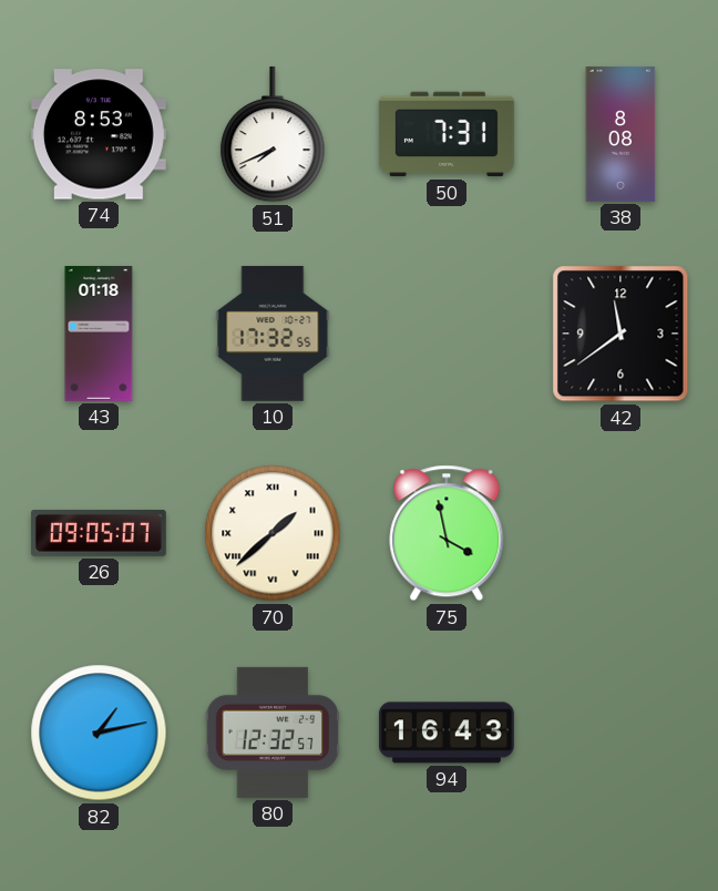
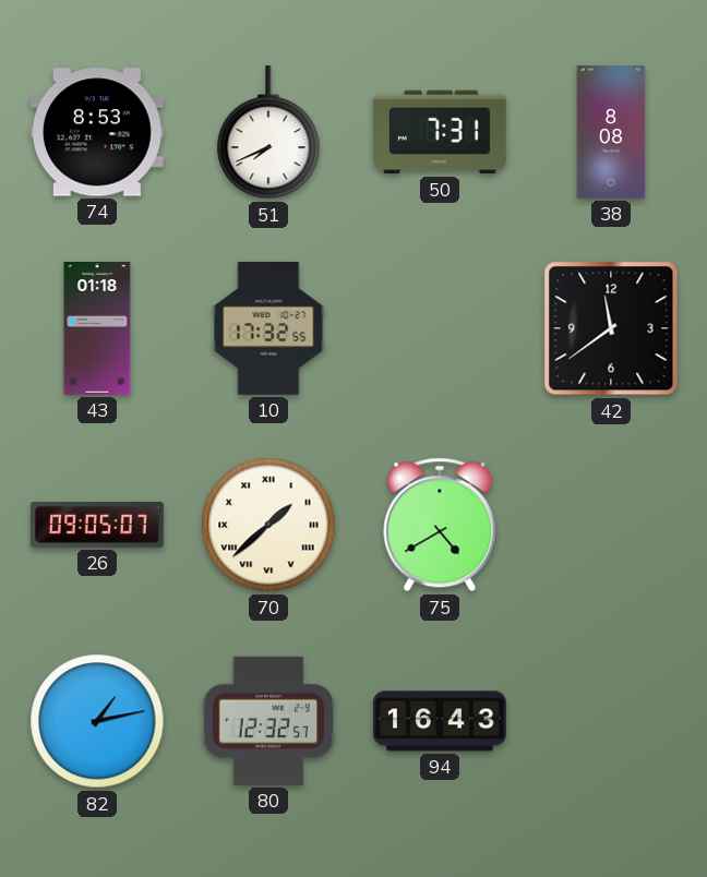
75: 3:58 -> 4:40
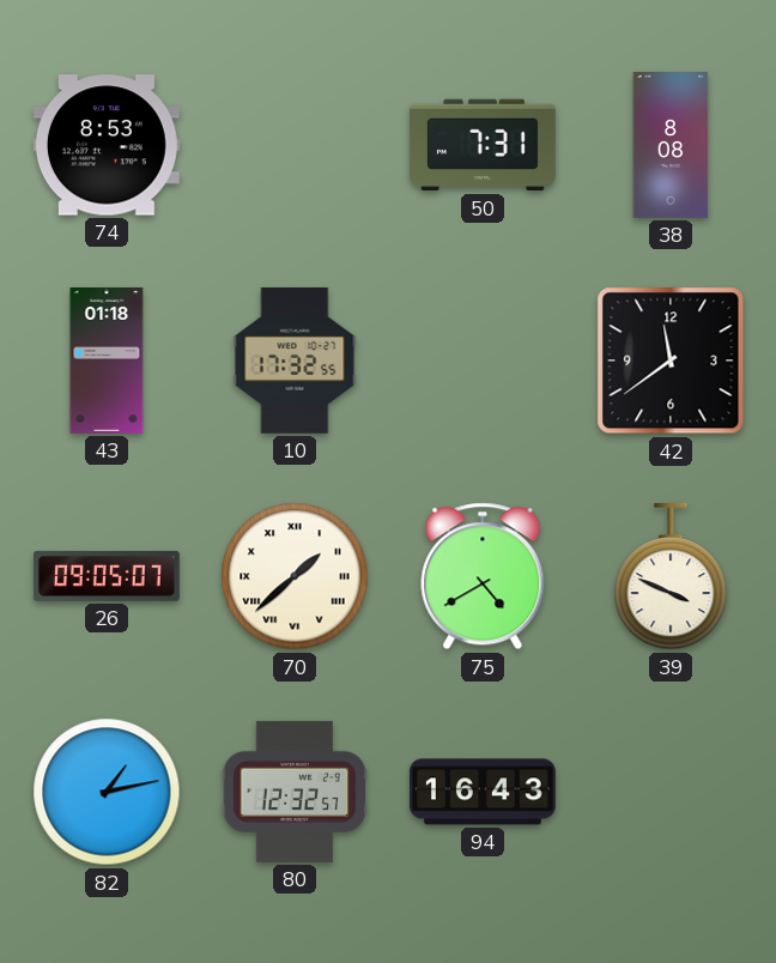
51: 7:41 -> none
39: none -> 3:49
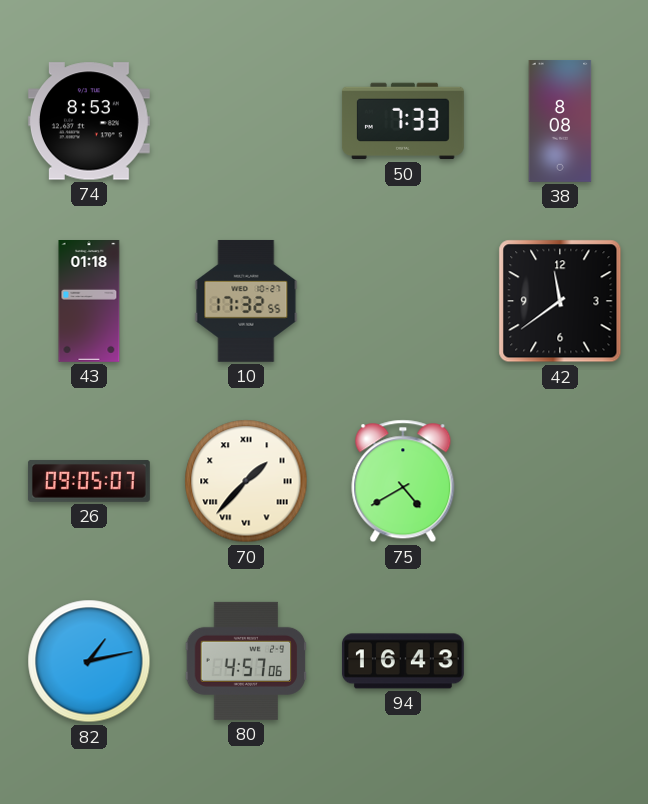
50: 7:31 -> 7:33
70: 1:38 -> 1:37
39: 3:49 -> none
80: 12:32 -> 4:57
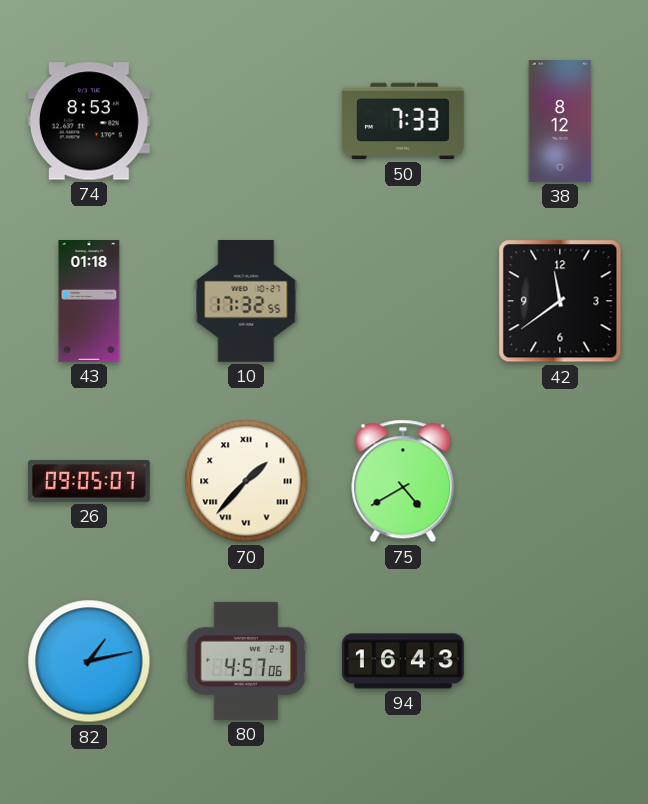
38: 8:08 -> 8:12
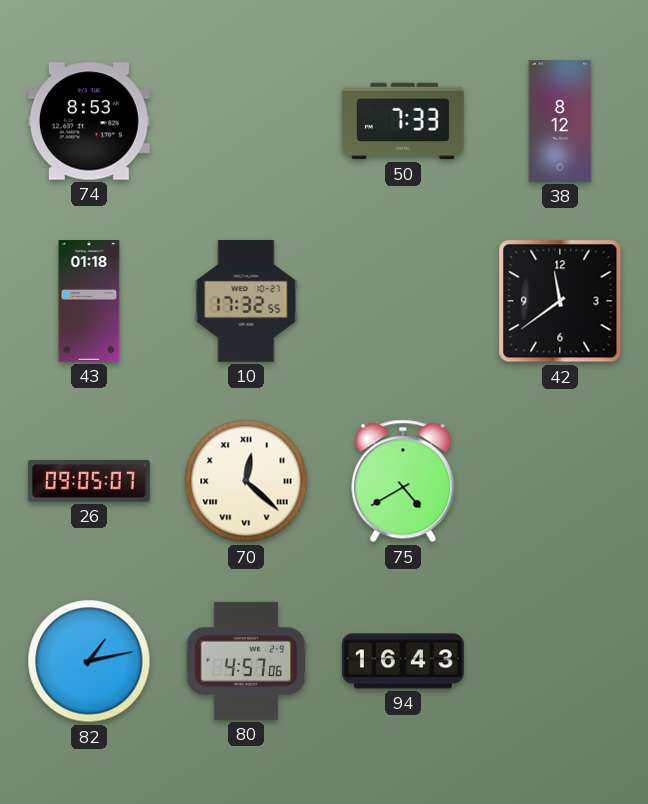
70: 1:37 -> 12:22
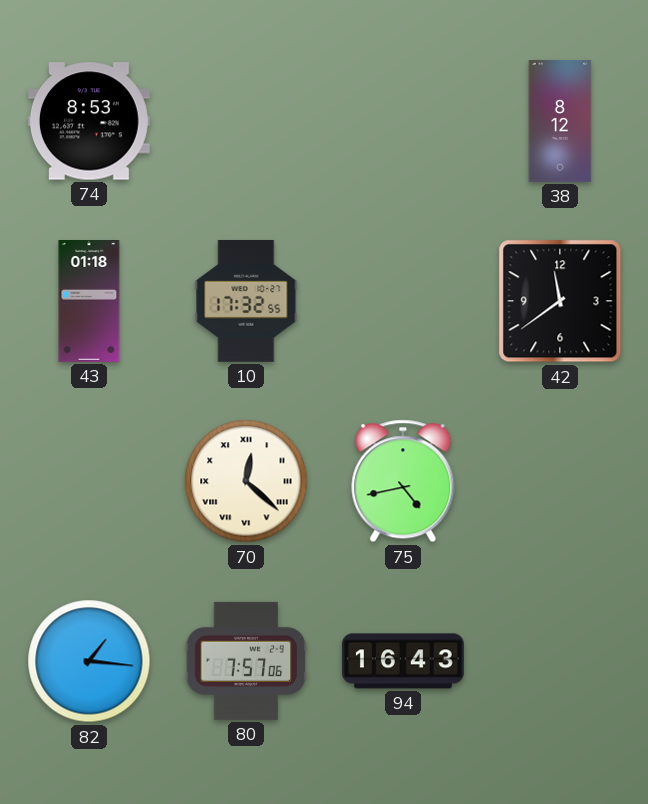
50: 7:33 -> none
26: 09:05 -> none
75: 4:40 -> 4:43
82: 1:13 -> 1:16
80: 4:57 -> 7:57
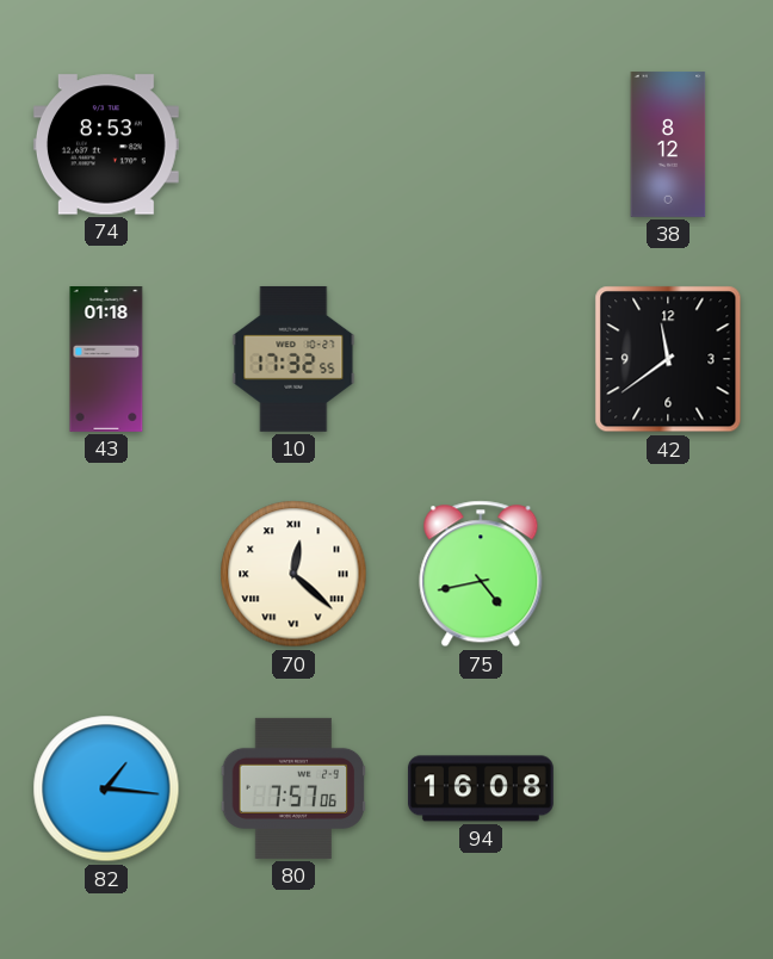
94: 16:43 -> 16:08
